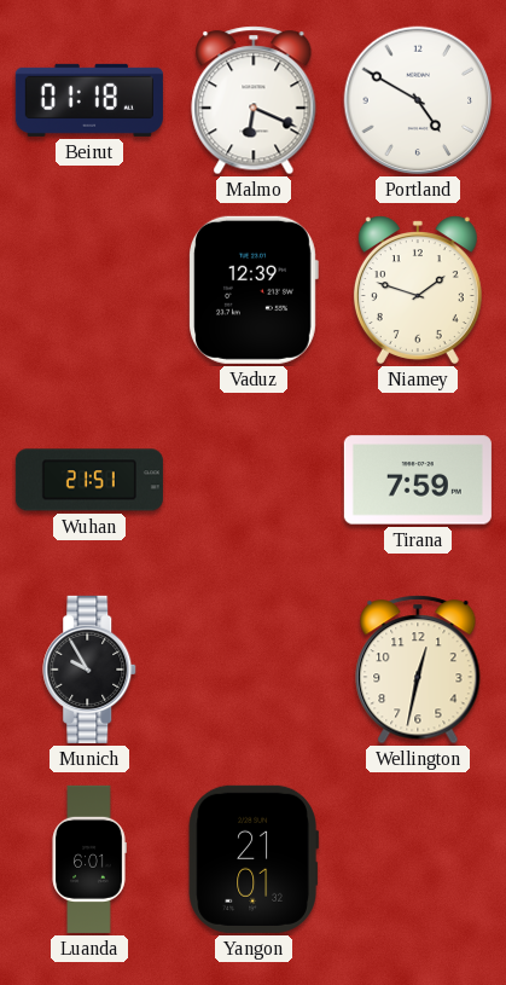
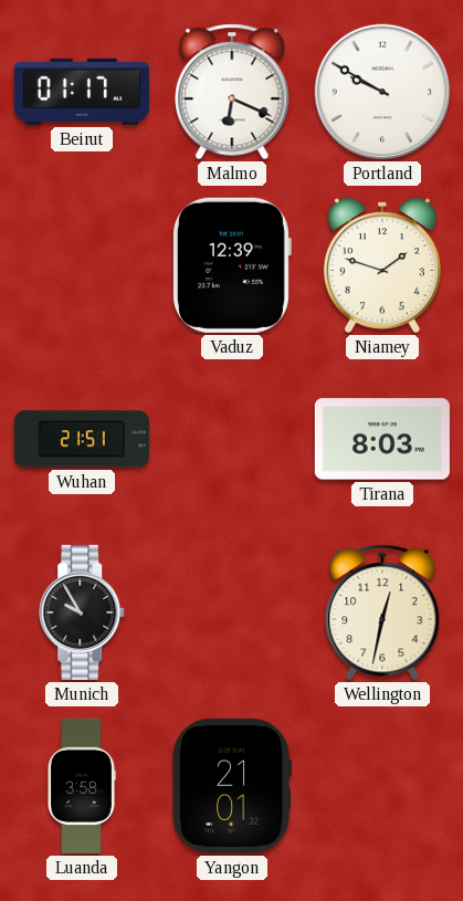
Beirut: 01:18 -> 01:17
Portland: 4:50 -> 9:50
Tirana: 7:59 -> 8:03
Luanda: 6:01 -> 3:58
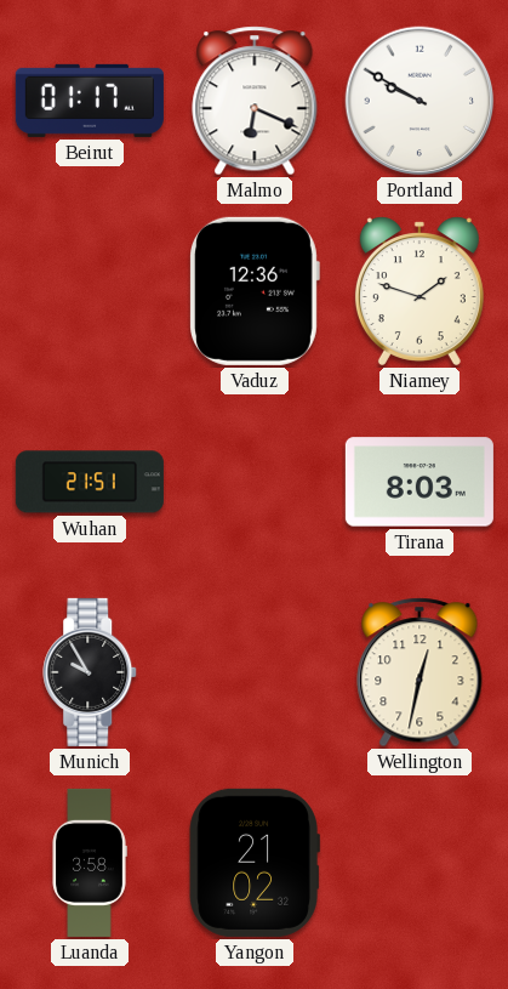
Vaduz: 12:39 -> 12:36
Yangon: 21:01 -> 21:02
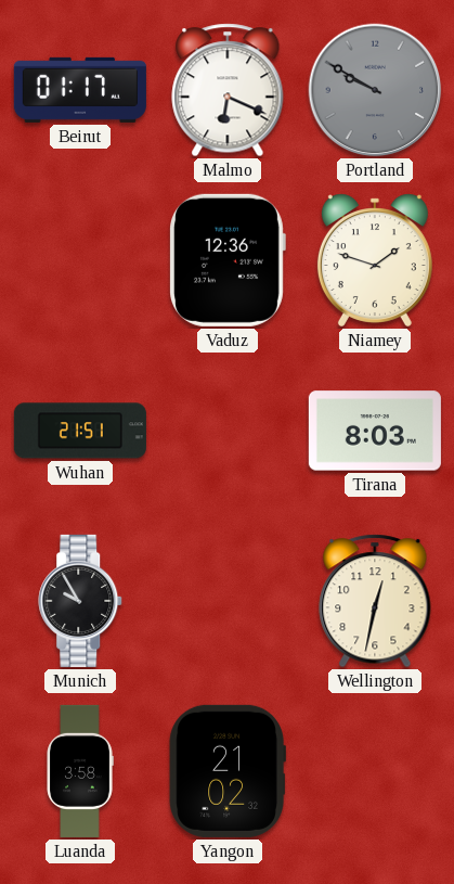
Portland dial: white -> grey
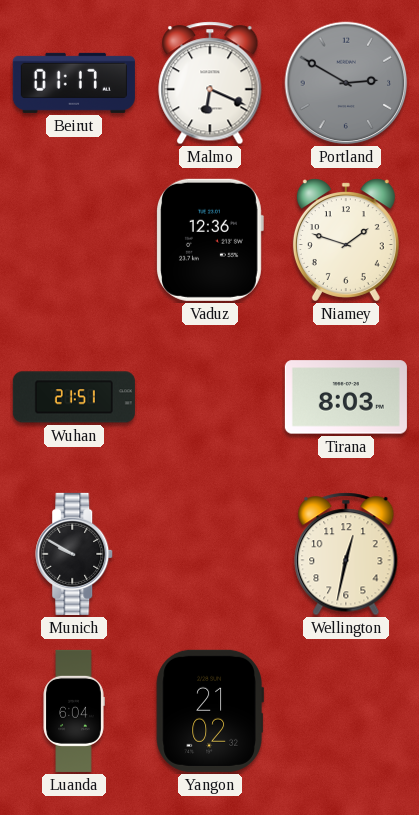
Portland: 9:50 -> 2:50
Munich: 9:55 -> 9:50
Luanda: 3:58 -> 6:04
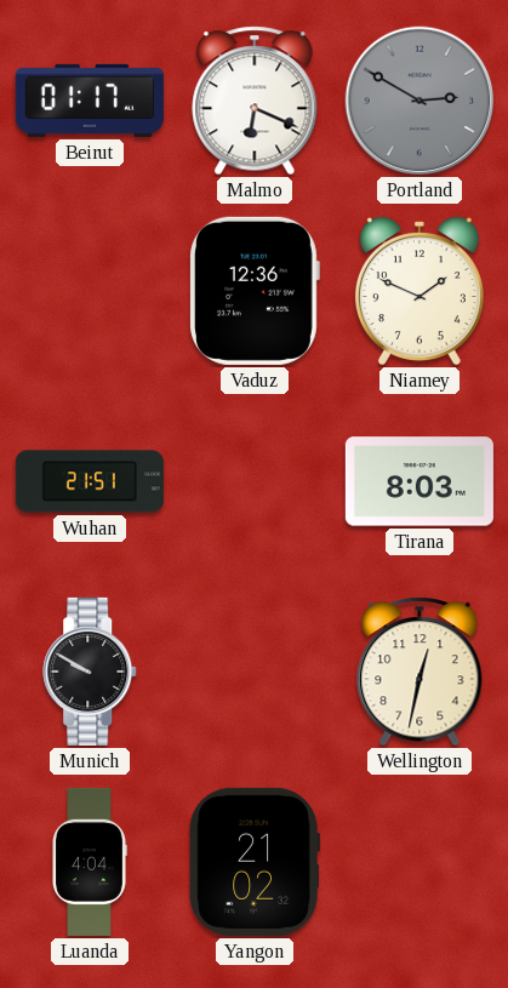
Niamey: 1:48 -> 1:49
Luanda: 6:04 -> 4:04
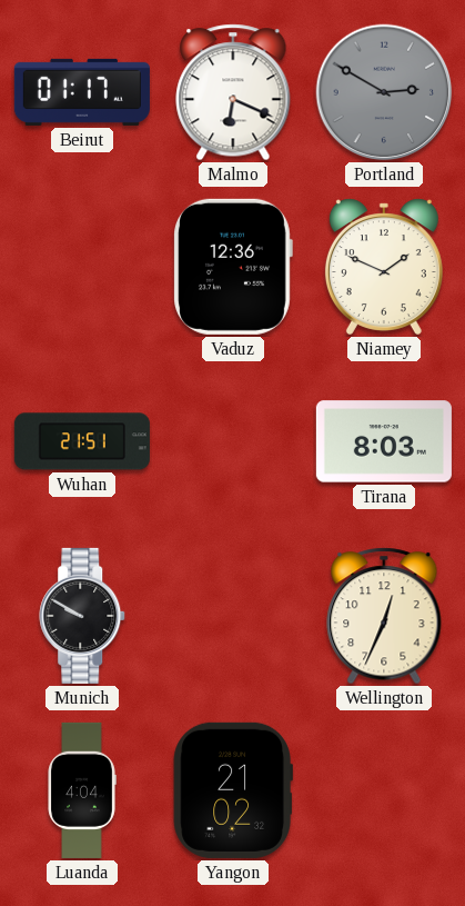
Wellington: 12:32 -> 12:34
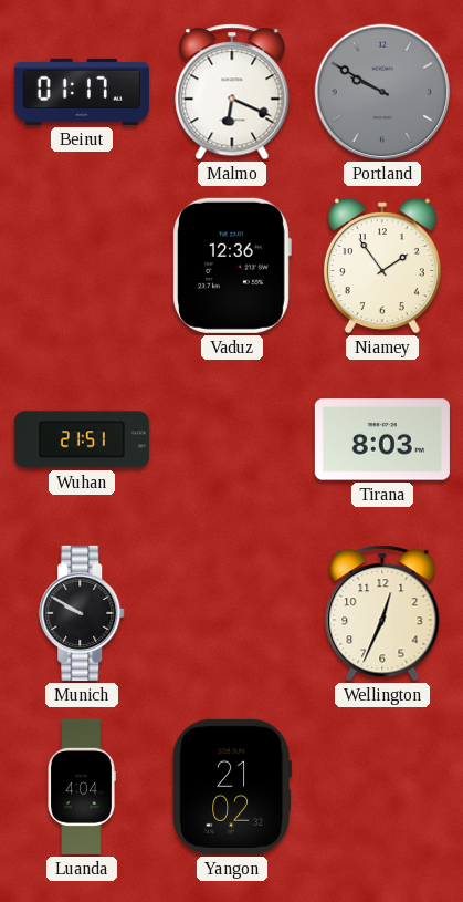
Portland: 2:50 -> 9:50
Niamey: 1:49 -> 1:54
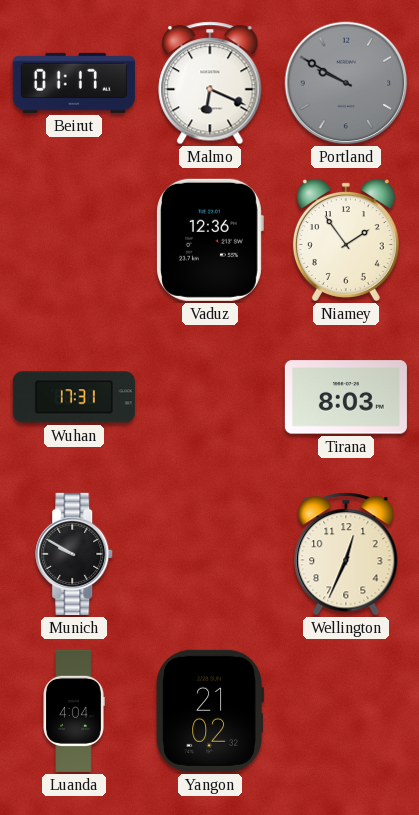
Wuhan: 21:51 -> 17:31
